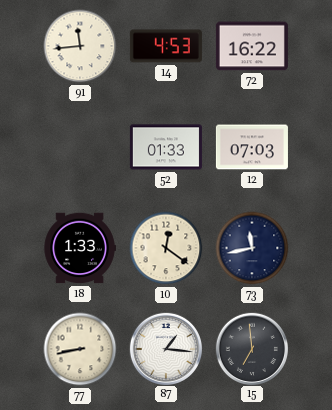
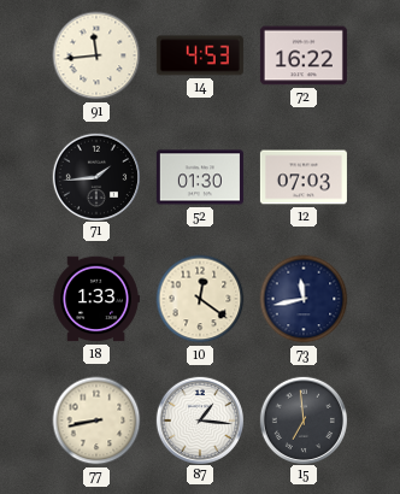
71: none -> 1:44
52: 01:33 -> 01:30
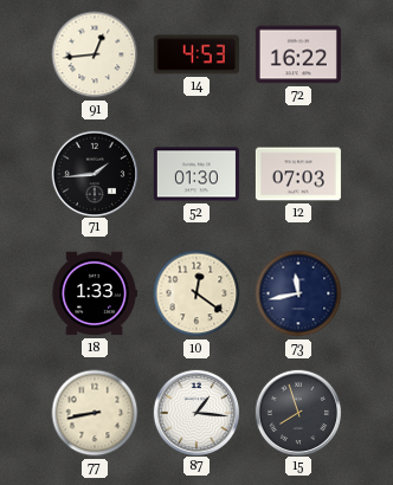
91: 11:44 -> 12:44
15: 6:59 -> 7:57
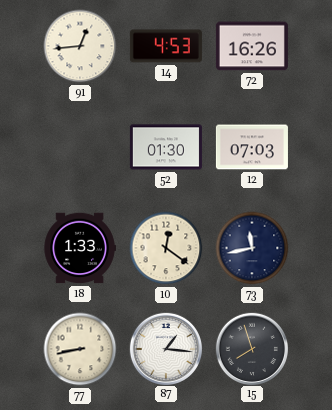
72: 16:22 -> 16:26
71: 1:44 -> none
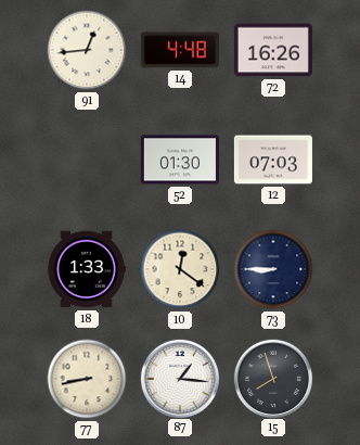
14: 4:53 -> 4:48
73: 11:43 -> 8:45
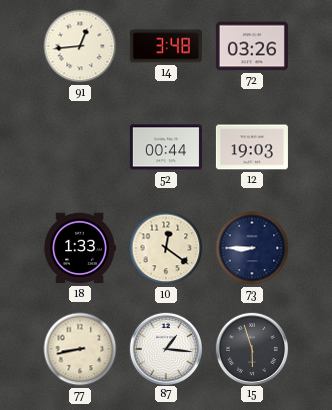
14: 4:48 -> 3:48
72: 16:26 -> 03:26
52: 01:30 -> 00:44
12: 07:03 -> 19:03
15: 7:57 -> 5:57
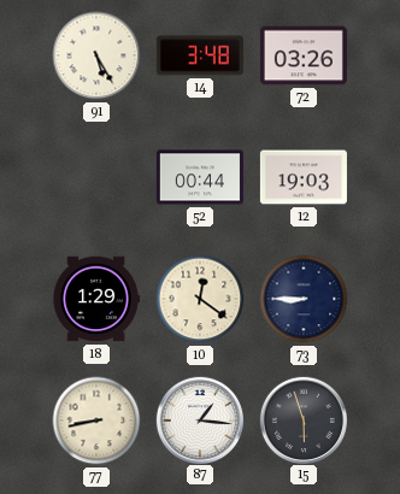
91: 12:44 -> 5:25
18: 1:33 -> 1:29
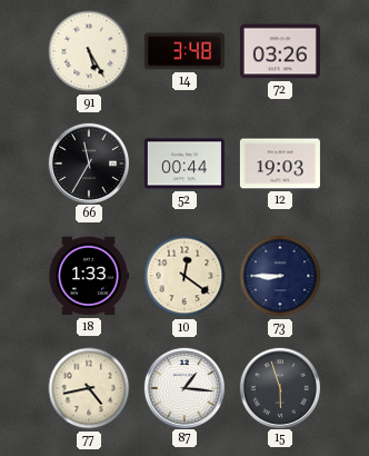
66: none -> 11:35
18: 1:29 -> 1:33
77: 8:43 -> 4:43
